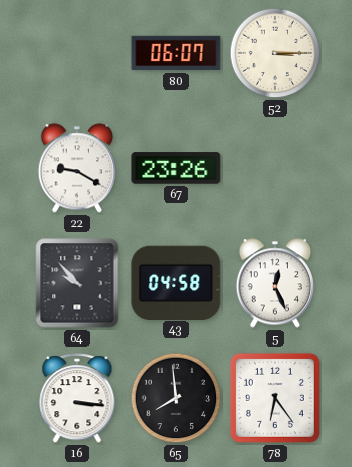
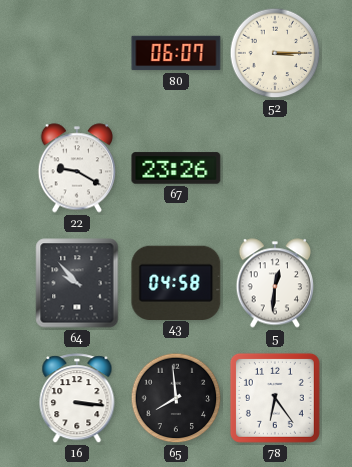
5: 12:26 -> 12:31
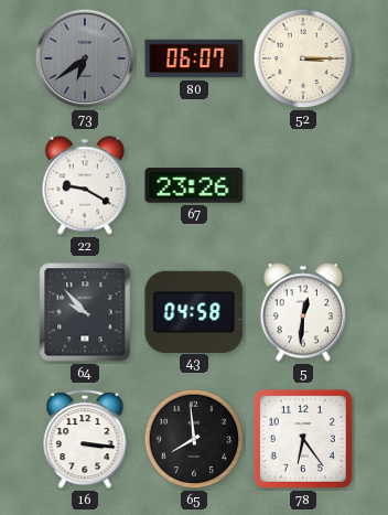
73: none -> 6:39
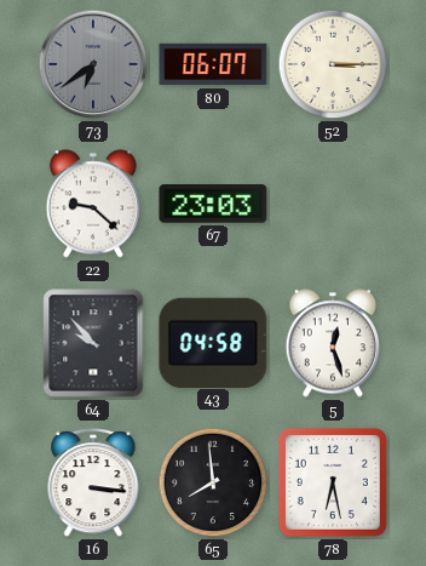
22: 9:20 -> 9:22
67: 23:26 -> 23:03
5: 12:31 -> 12:27
78: 6:24 -> 6:28
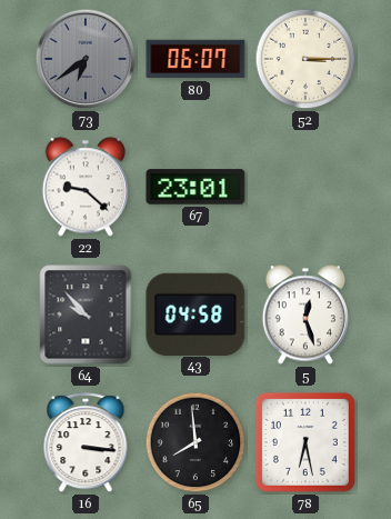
67: 23:03 -> 23:01
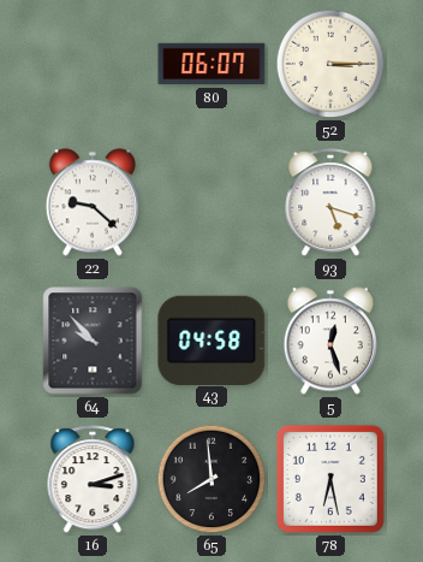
73: 6:39 -> none
67: 23:01 -> none
93: none -> 5:18
16: 3:16 -> 3:12
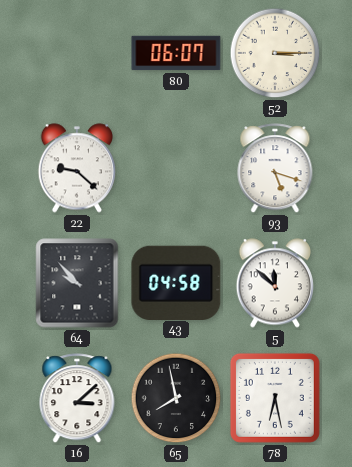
5: 12:27 -> 11:52
16: 3:12 -> 3:08
65: 7:59 -> 7:58
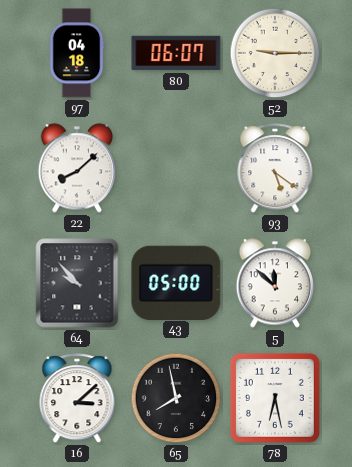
97: none -> 04:18
52: 3:15 -> 9:15
22: 9:22 -> 8:08
93: 5:18 -> 5:21
43: 04:58 -> 05:00
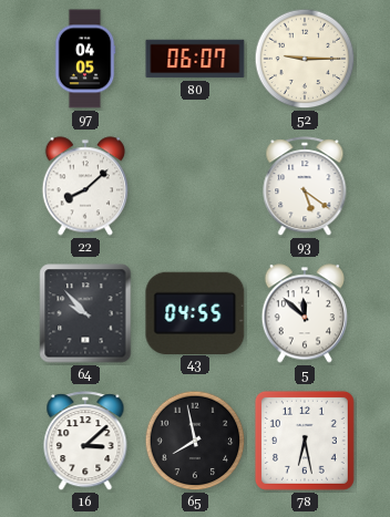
97: 04:18 -> 04:05
43: 05:00 -> 04:55
